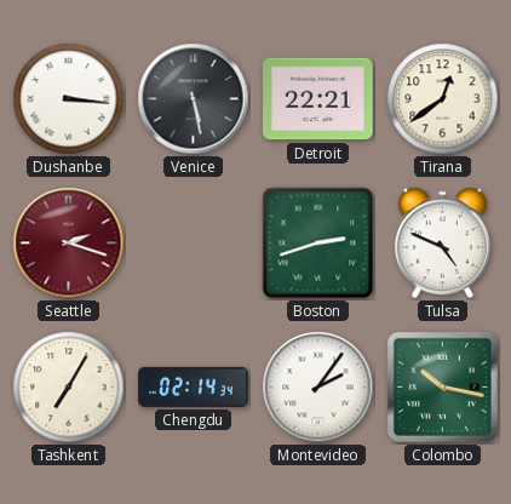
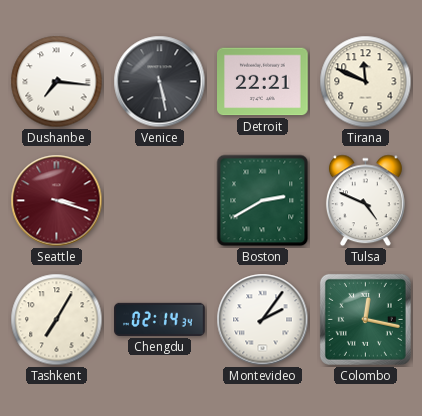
Dushanbe: 3:16 -> 7:16
Tirana: 12:39 -> 11:49
Seattle: 2:18 -> 3:18
Boston: 2:42 -> 2:40
Colombo: 10:17 -> 12:17
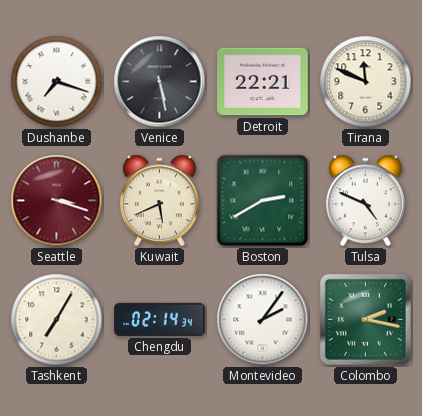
Dushanbe: 7:16 -> 7:18
Kuwait: none -> 5:41
Colombo: 12:17 -> 2:17
